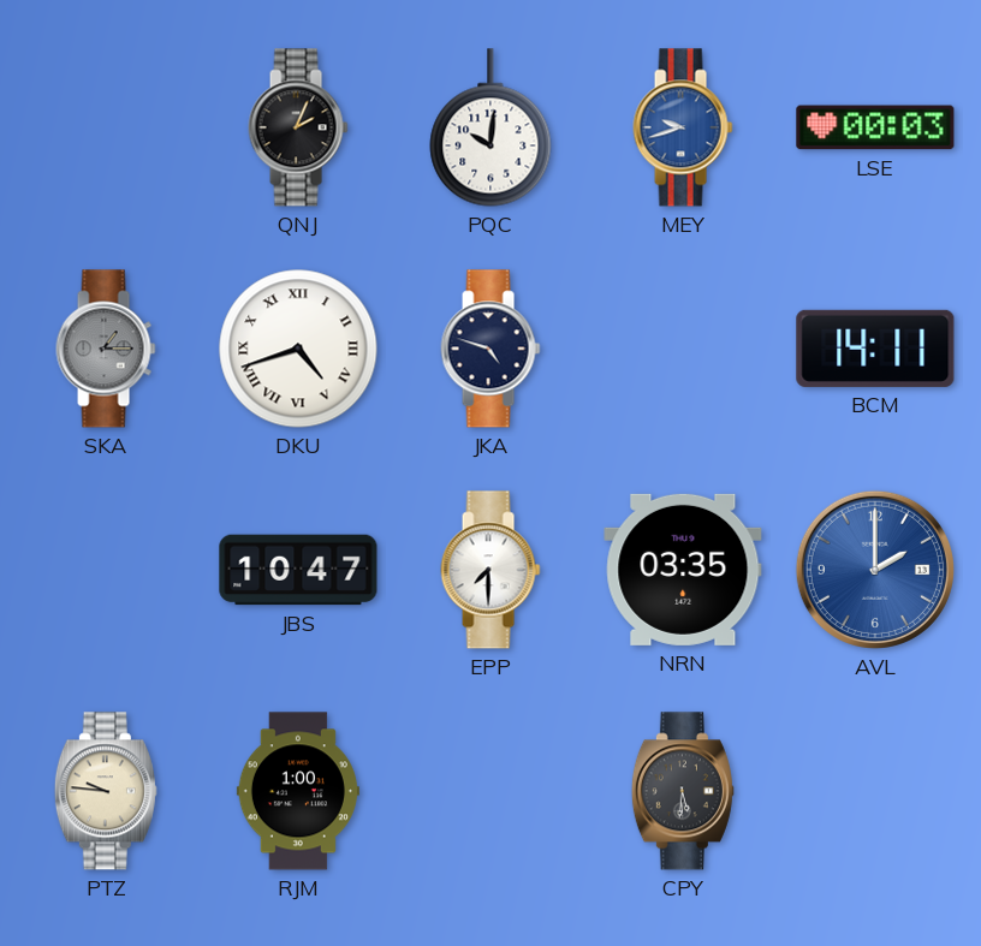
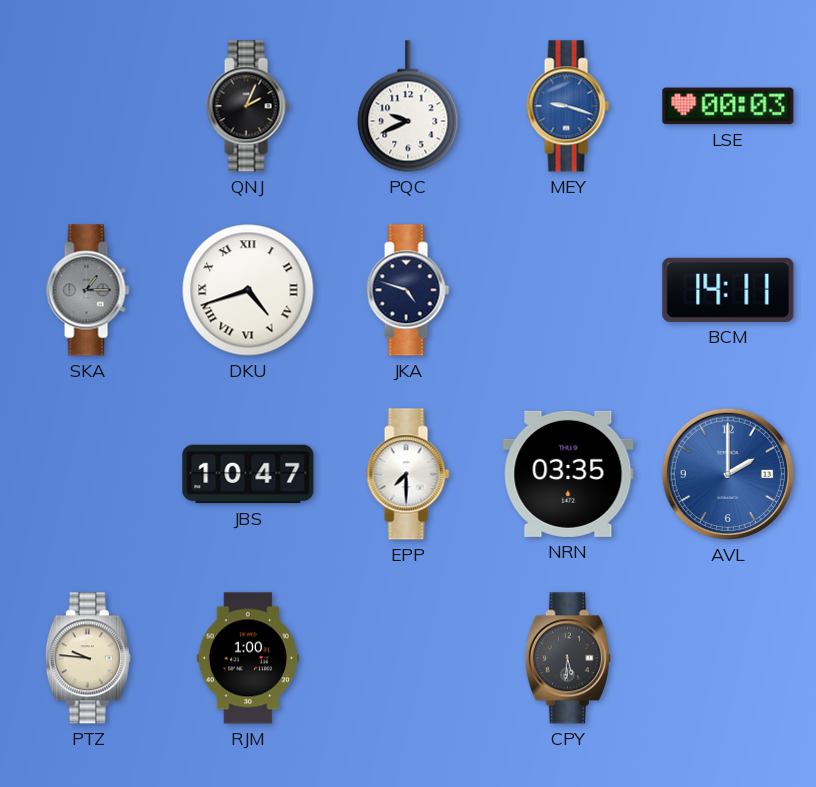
PQC: 10:01 -> 9:41
MEY: 9:42 -> 9:18
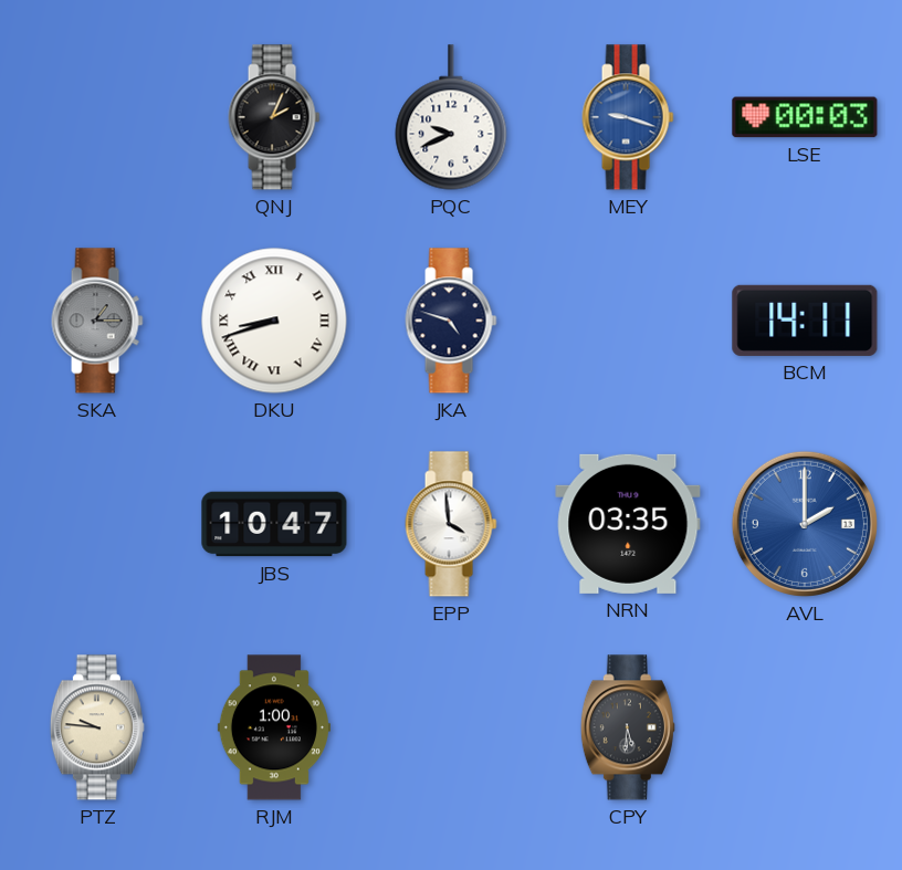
DKU: 4:42 -> 8:42
EPP: 7:30 -> 3:59
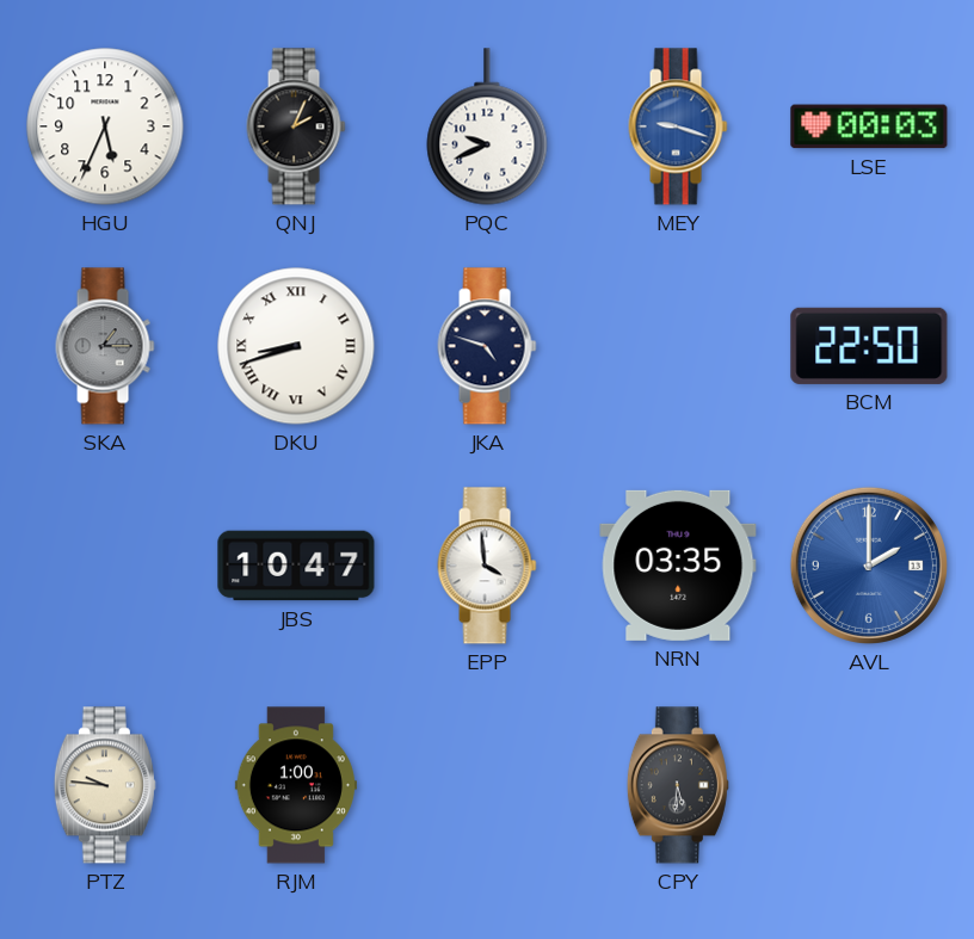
HGU: none -> 5:34
BCM: 14:11 -> 22:50
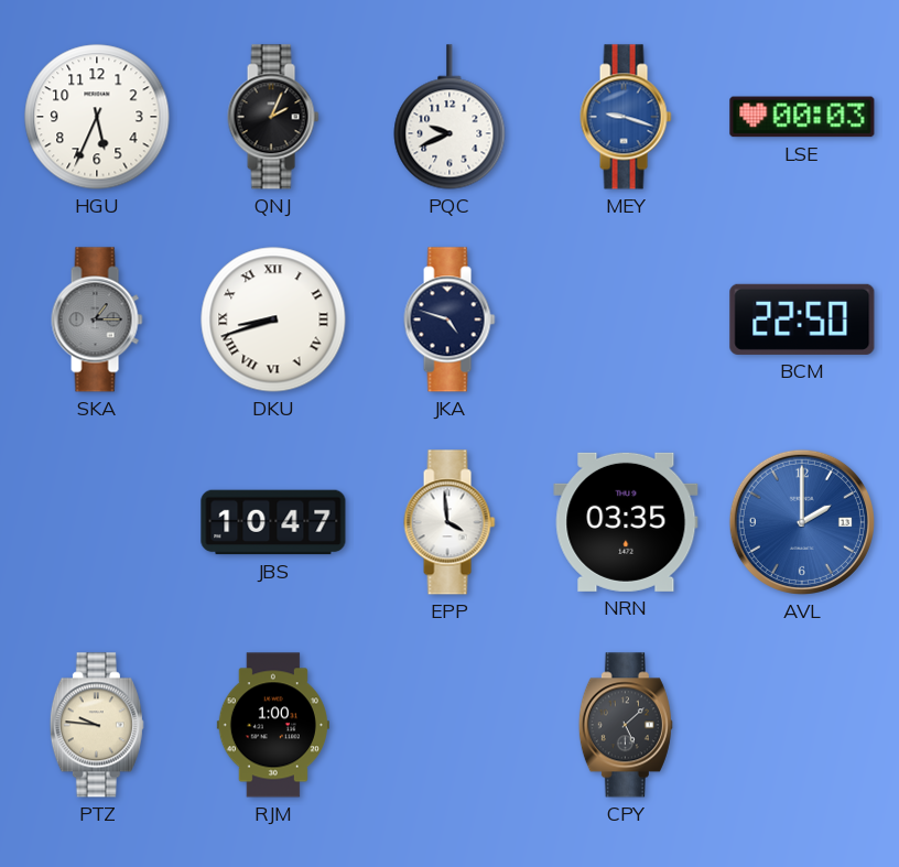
CPY: 5:31 -> 5:08
